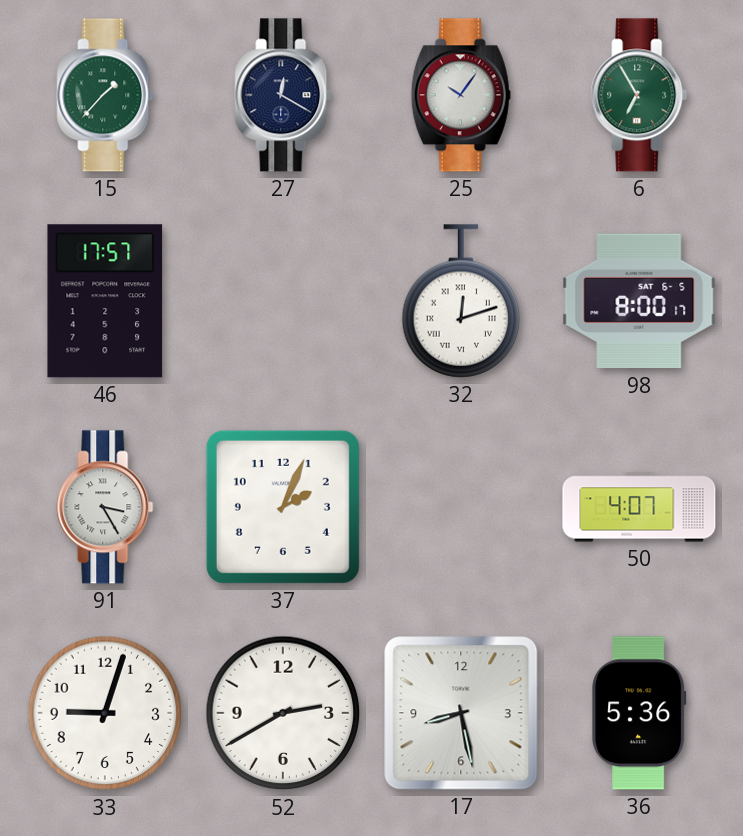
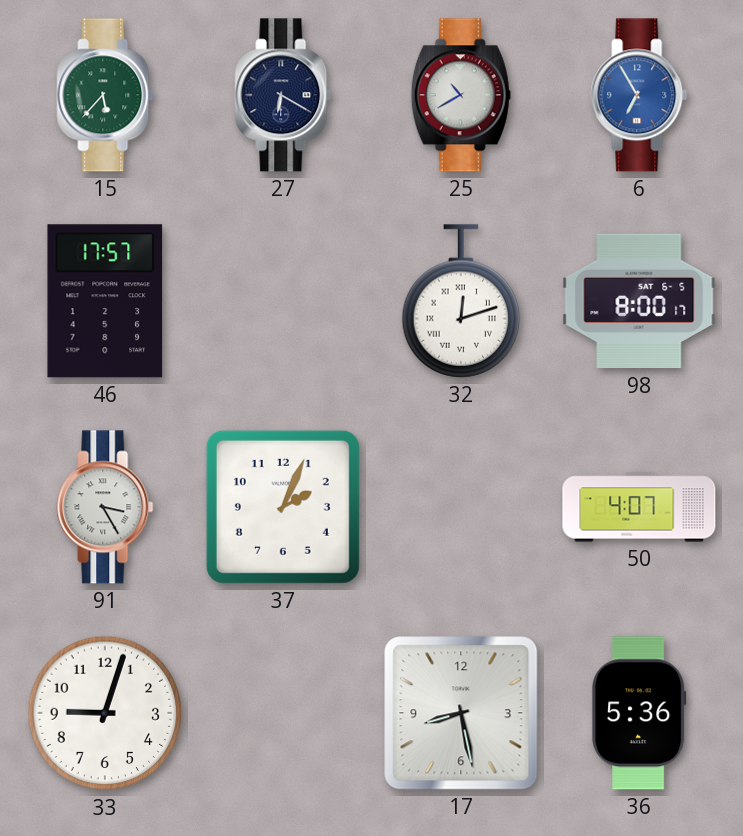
15: 1:37 -> 5:37
27: 12:20 -> 6:20
25: 10:06 -> 10:40
6 dial: green -> blue
52: 2:40 -> none
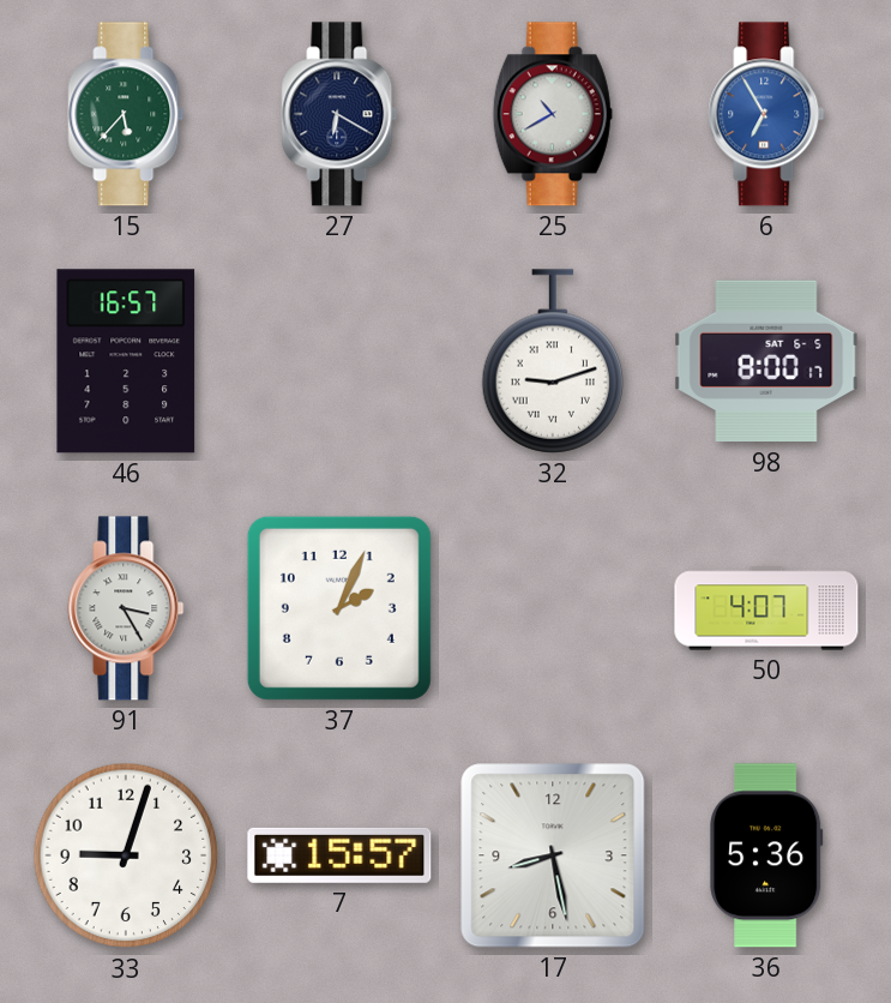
46: 17:57 -> 16:57
32: 12:12 -> 9:12
7: none -> 15:57
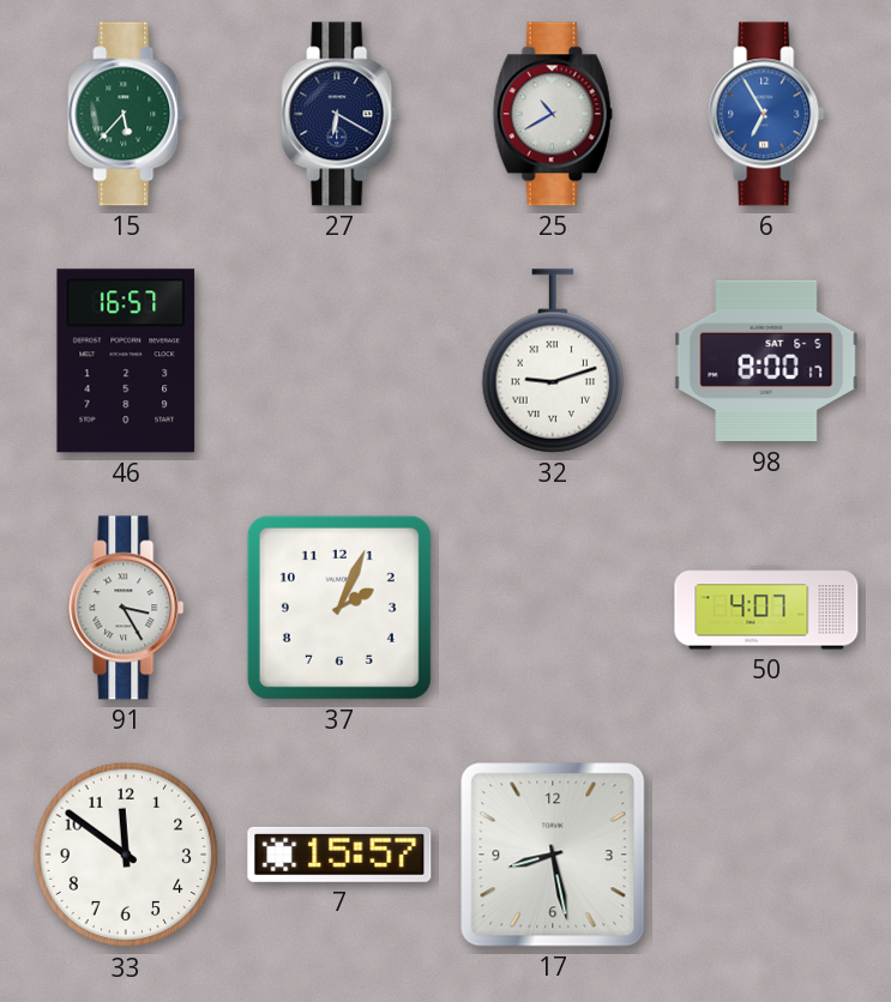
33: 9:03 -> 11:51
36: 5:36 -> none
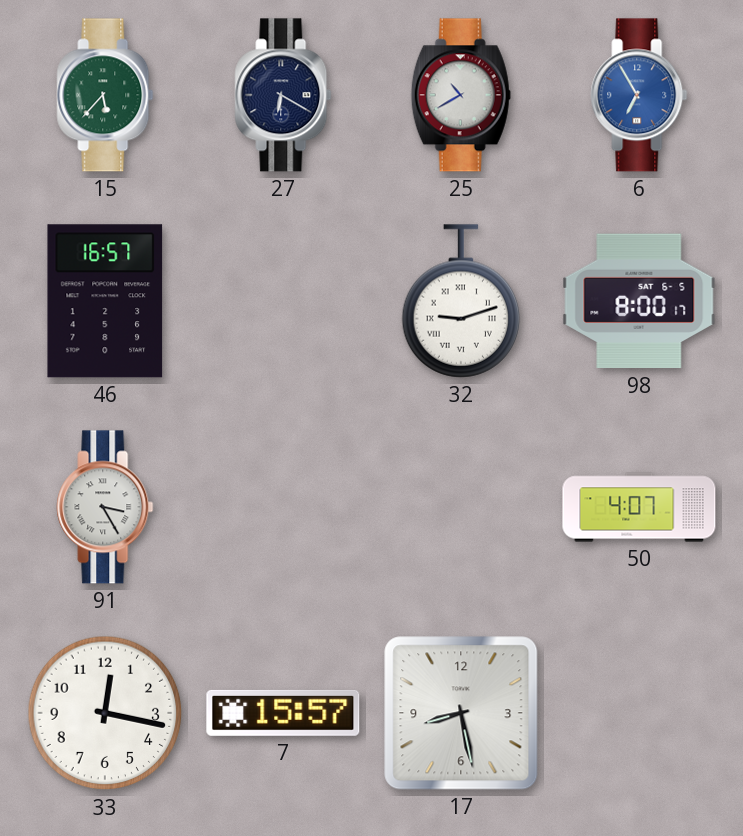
37: 2:04 -> none
33: 11:51 -> 12:17
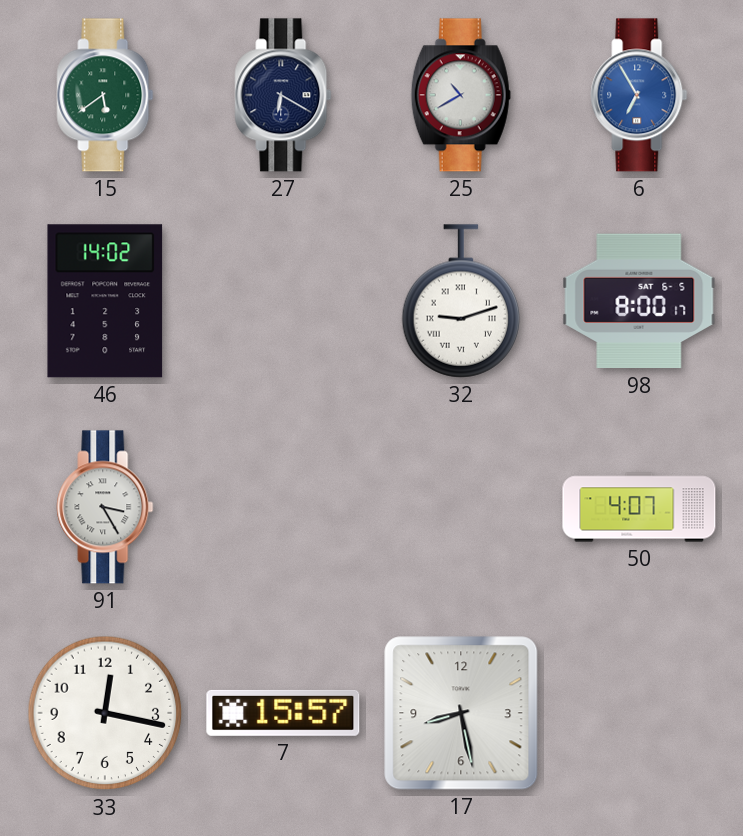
15: 5:37 -> 5:39
46: 16:57 -> 14:02
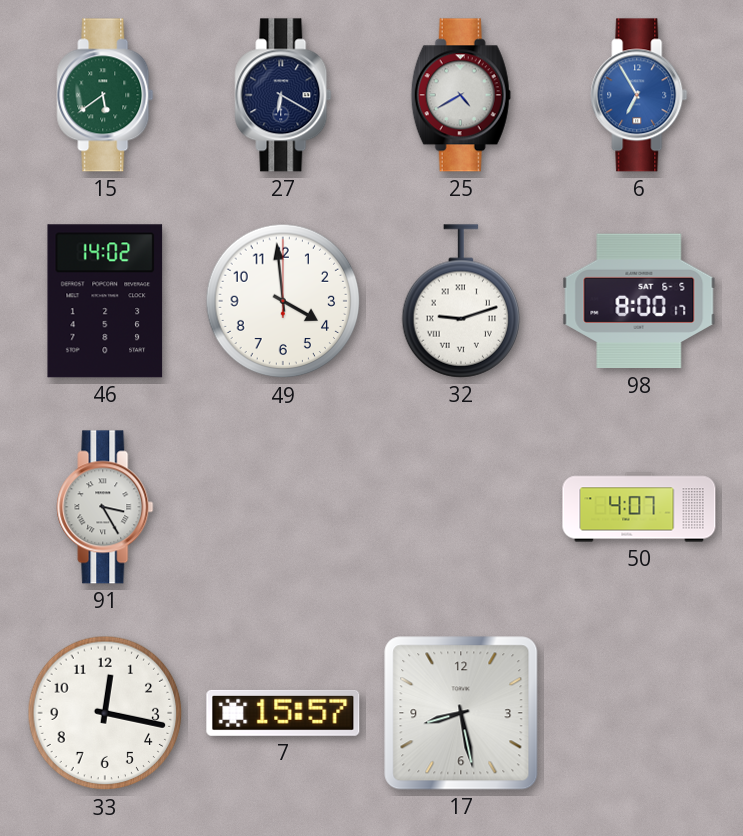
25: 10:40 -> 4:40
49: none -> 3:59
